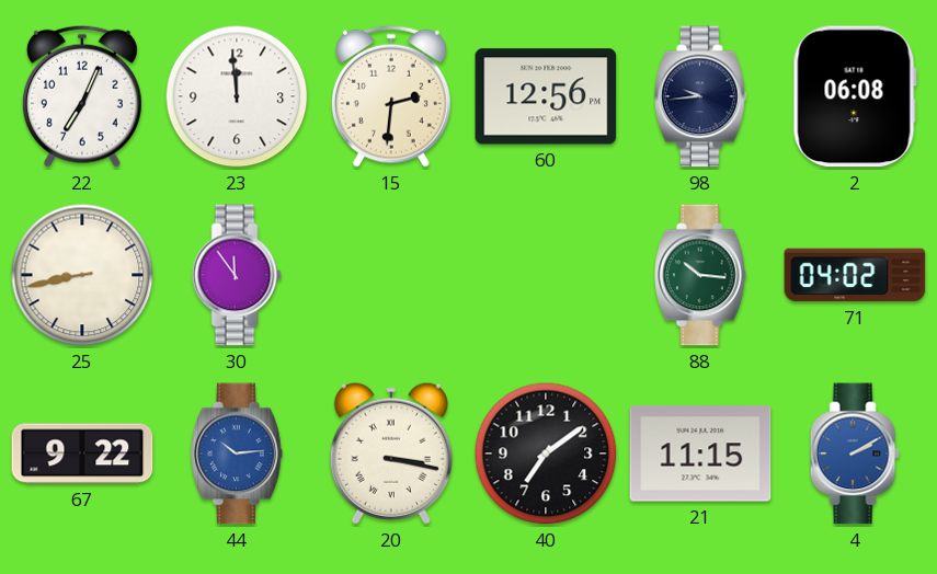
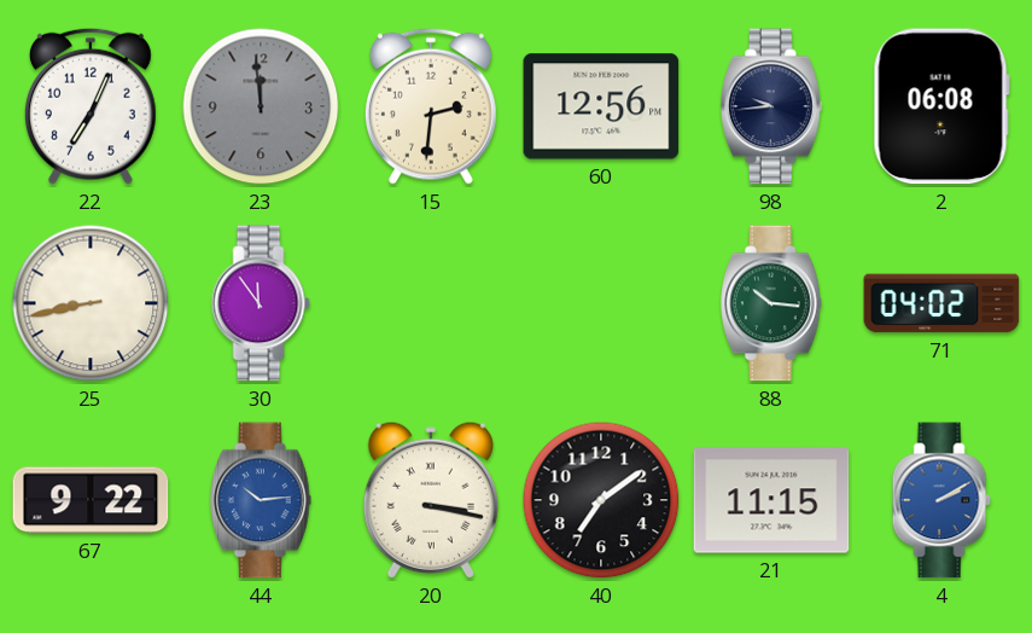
23 dial: white -> grey
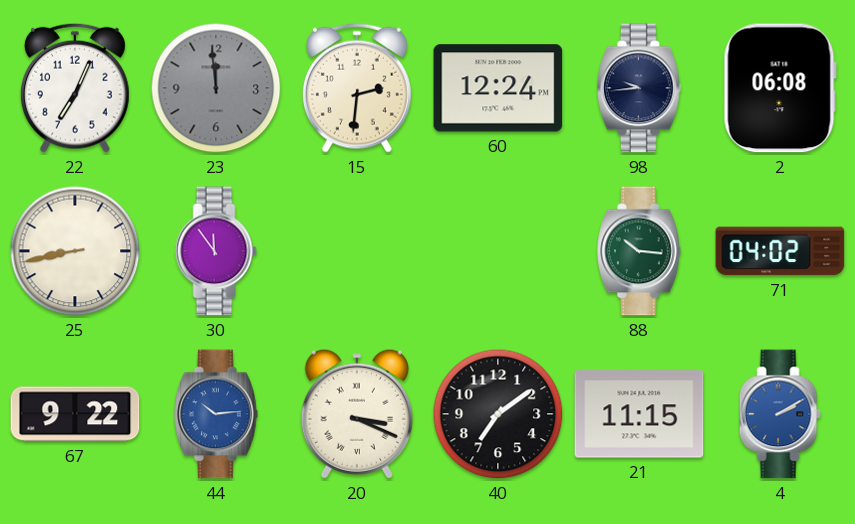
60: 12:56 -> 12:24
20: 3:17 -> 3:19
